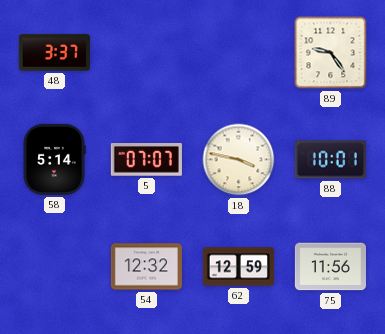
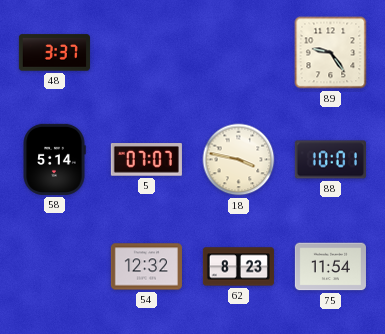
62: 12:59 -> 8:23
75: 11:56 -> 11:54
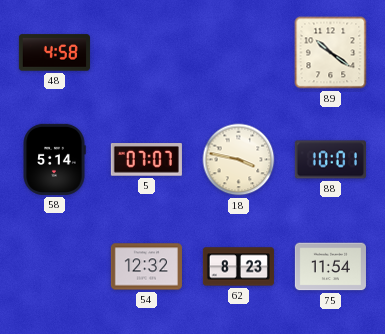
48: 3:37 -> 4:58
89: 9:24 -> 10:21
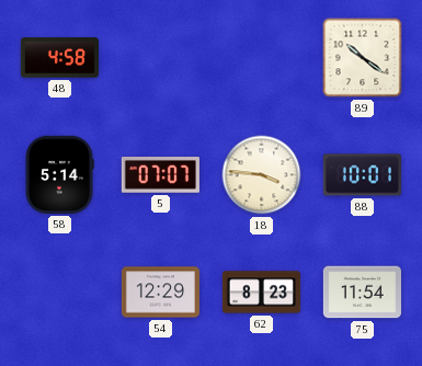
18: 3:47 -> 3:46
54: 12:32 -> 12:29
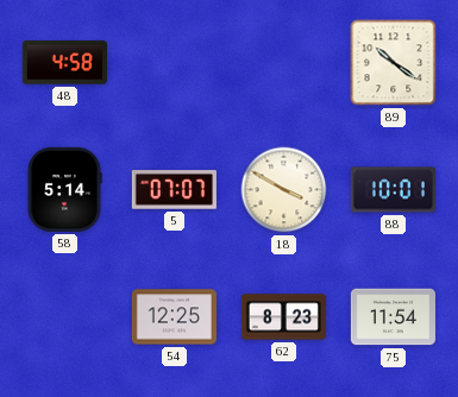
18: 3:46 -> 3:50
54: 12:29 -> 12:25
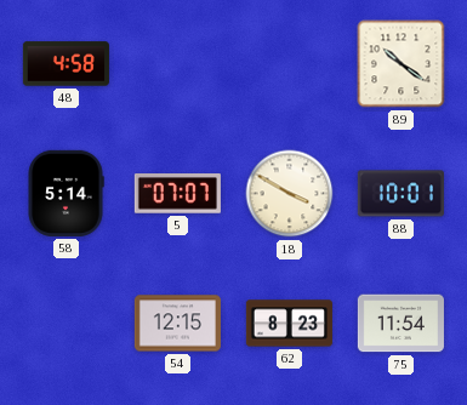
54: 12:25 -> 12:15
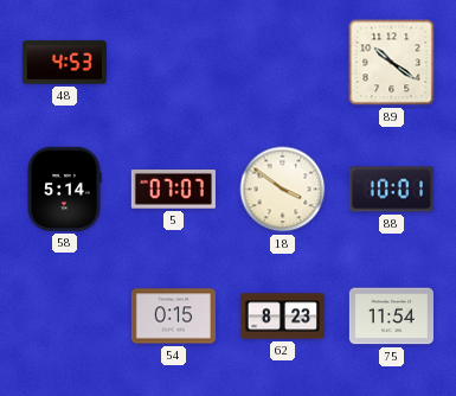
48: 4:58 -> 4:53
18: 3:50 -> 3:51
54: 12:15 -> 0:15
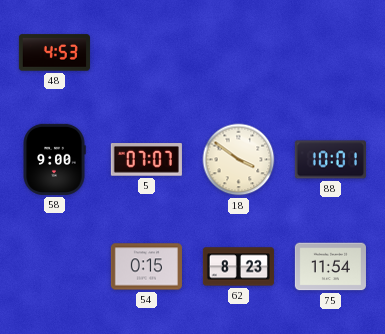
89: 10:21 -> none
58: 5:14 -> 9:00
